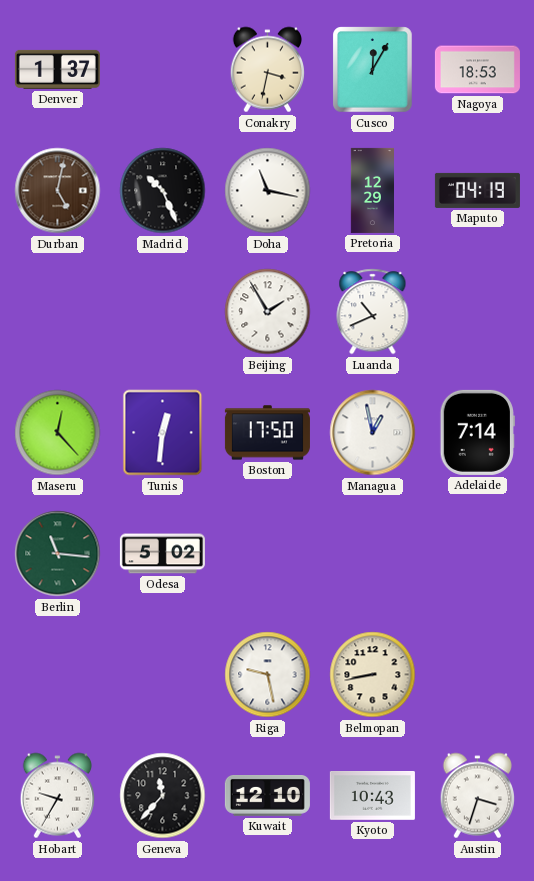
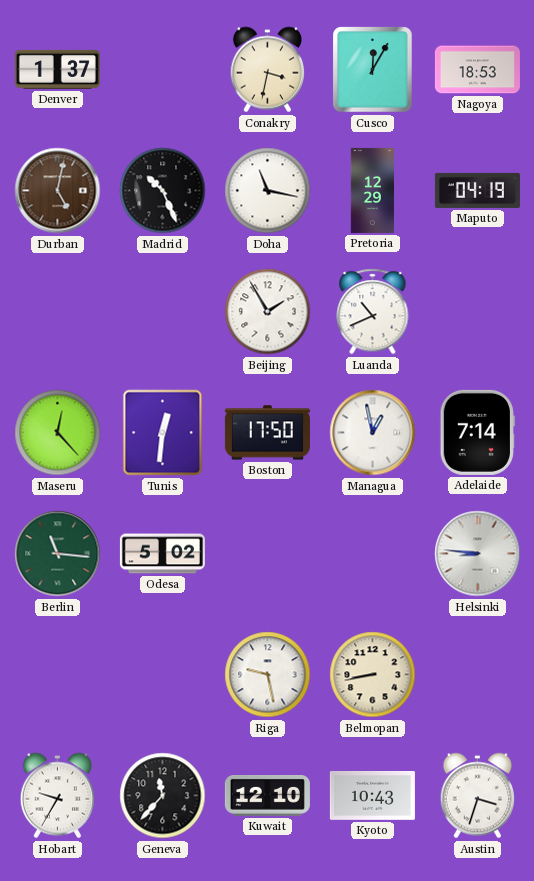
Helsinki: none -> 8:46
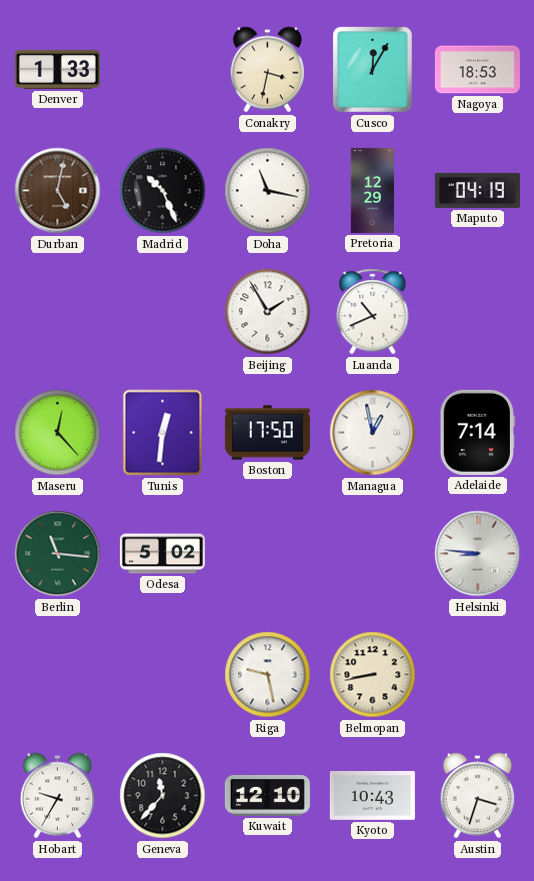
Denver: 1:37 -> 1:33
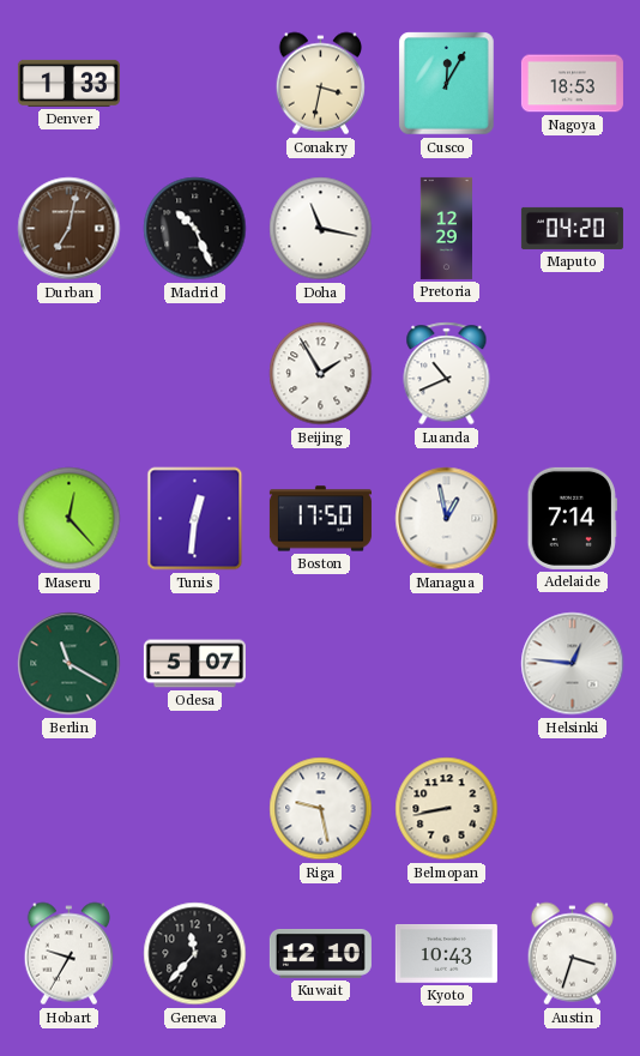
Durban: 5:02 -> 7:02
Maputo: 04:19 -> 04:20
Berlin: 11:16 -> 11:20
Odesa: 5:02 -> 5:07
Helsinki: 8:46 -> 12:46
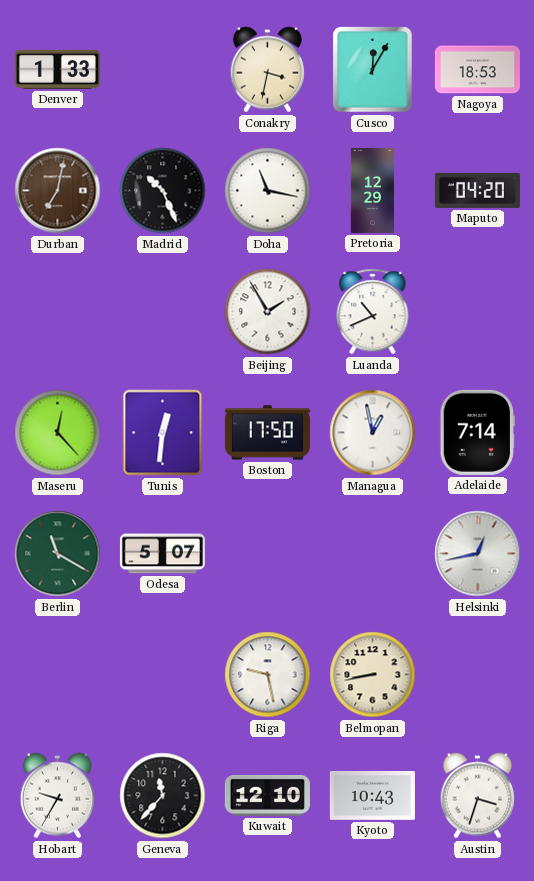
Helsinki: 12:46 -> 12:43
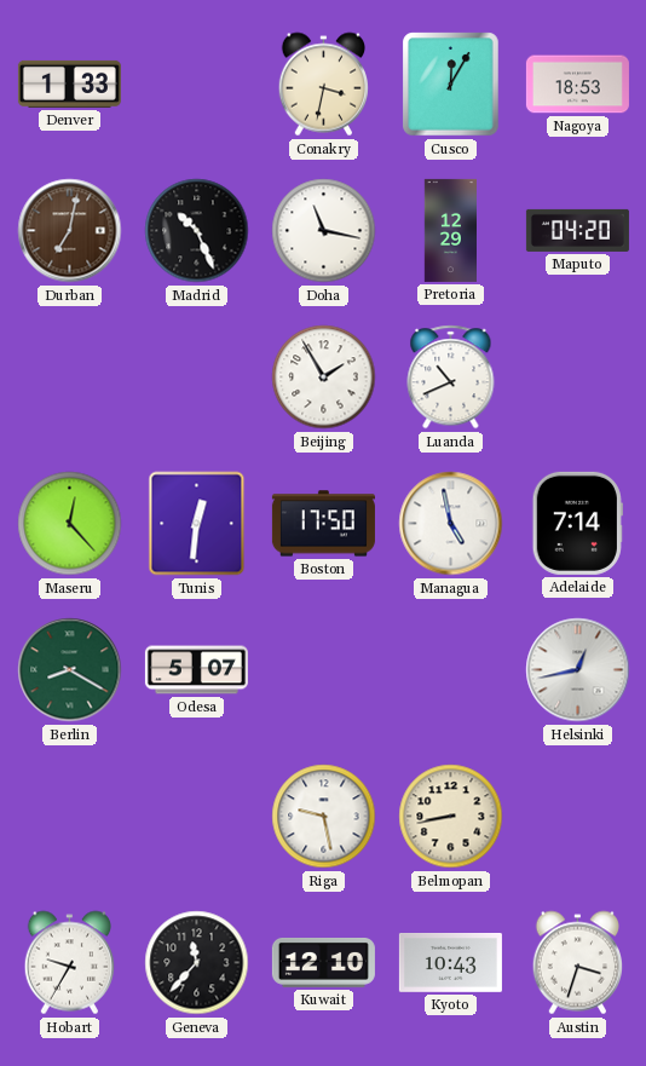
Managua: 12:58 -> 4:58
Berlin: 11:20 -> 8:20
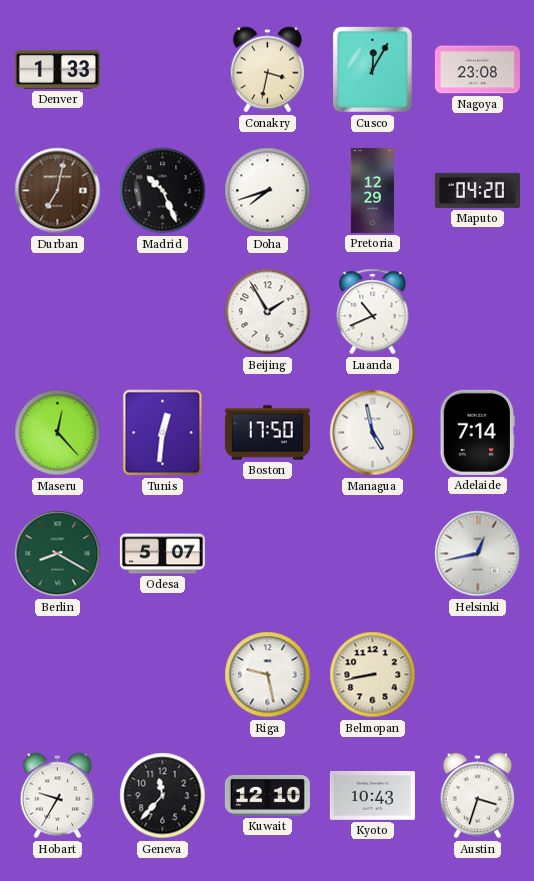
Nagoya: 18:53 -> 23:08
Doha: 11:17 -> 7:42
